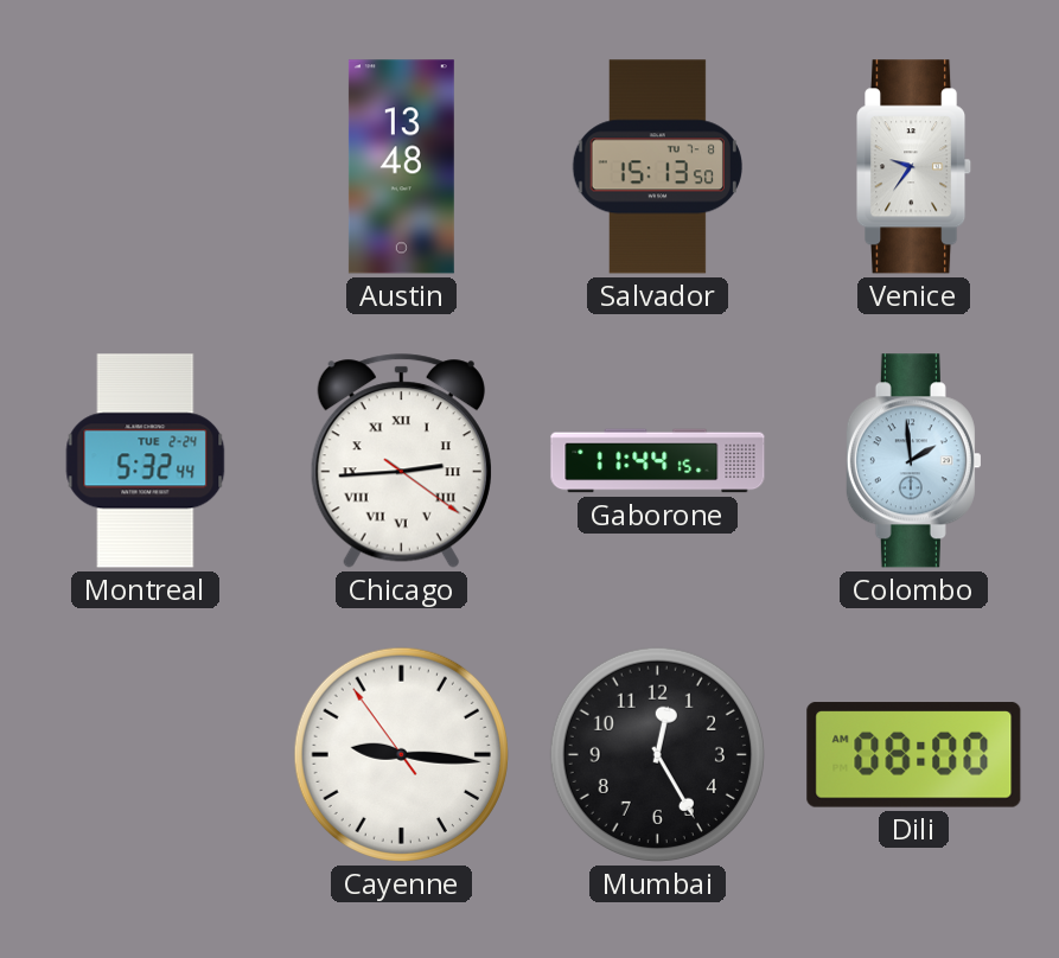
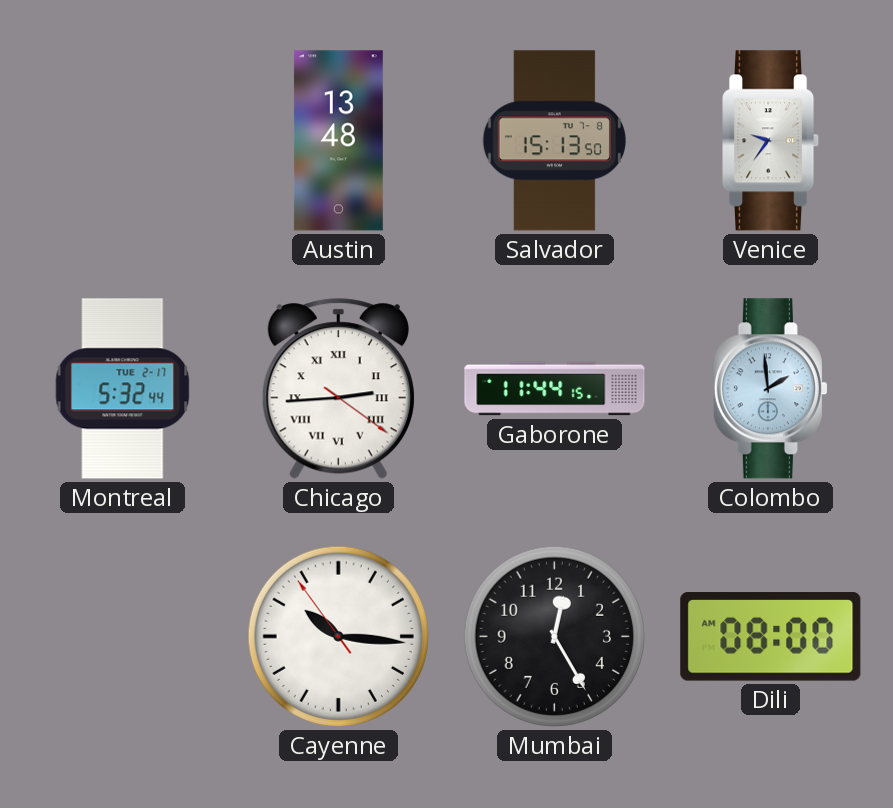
Montreal date: TUE 2-24 -> TUE 2-17
Cayenne: 9:15 -> 10:15
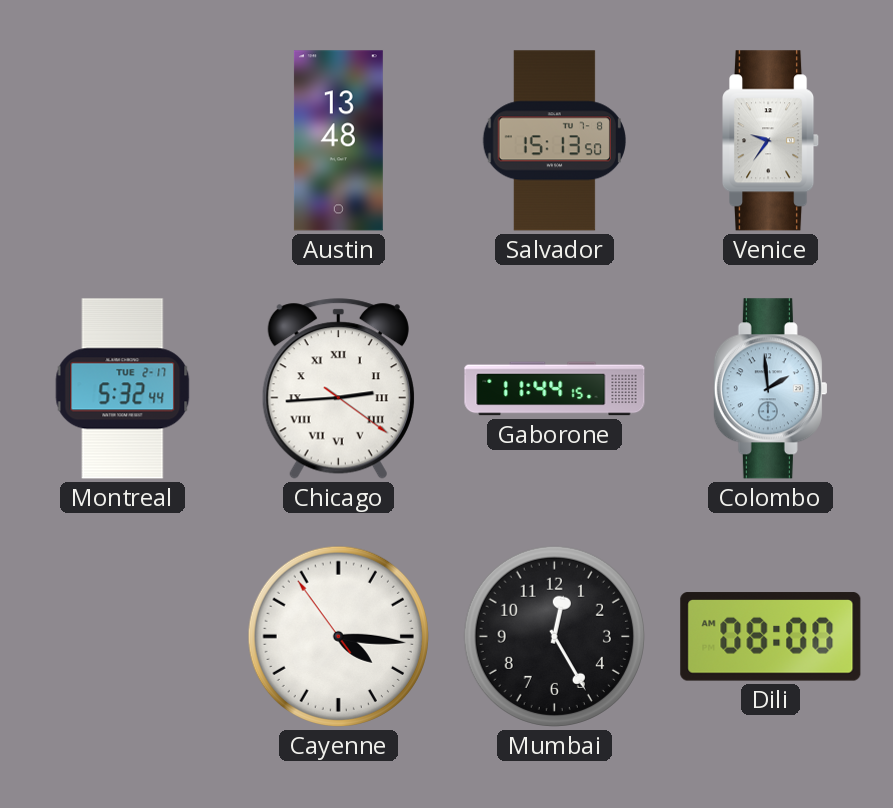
Cayenne: 10:15 -> 4:15
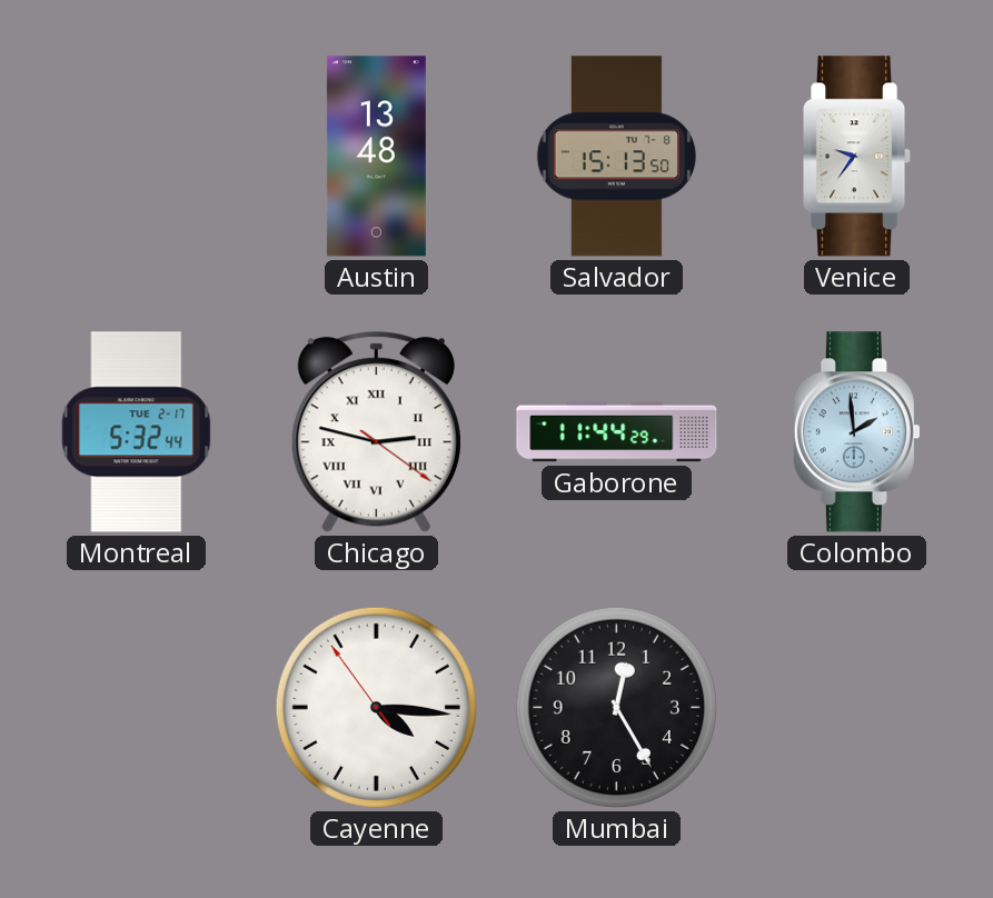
Chicago: 2:44 -> 2:47
Gaborone: 11:44:15 -> 11:44:29
Dili: 08:00 -> none
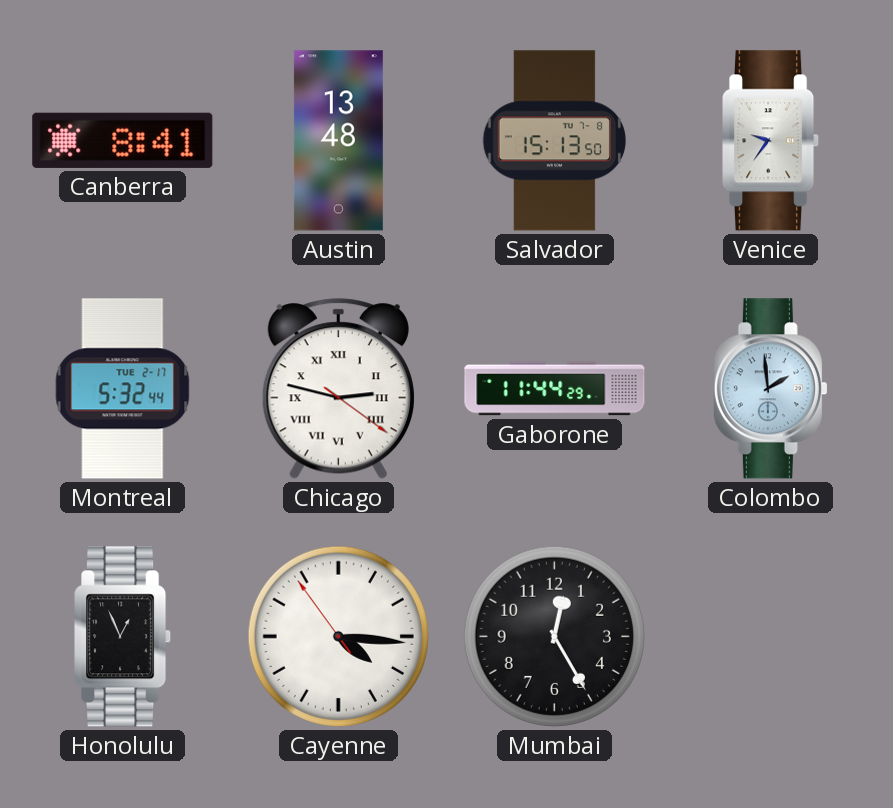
Canberra: none -> 8:41
Honolulu: none -> 12:56
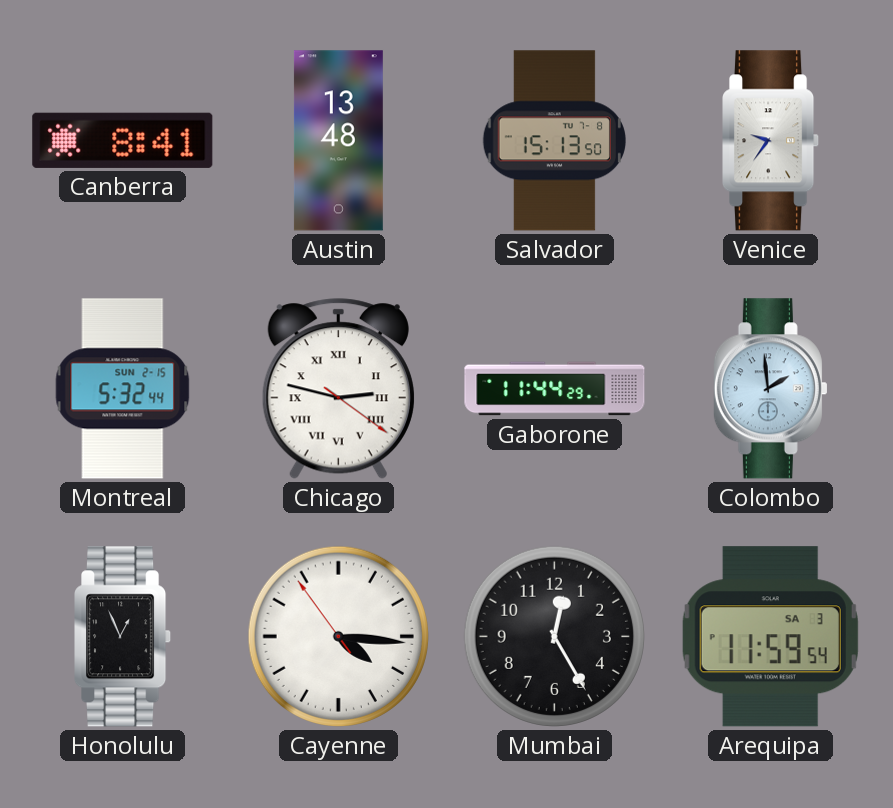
Montreal date: TUE 2-17 -> SUN 2-15
Arequipa: none -> 11:59
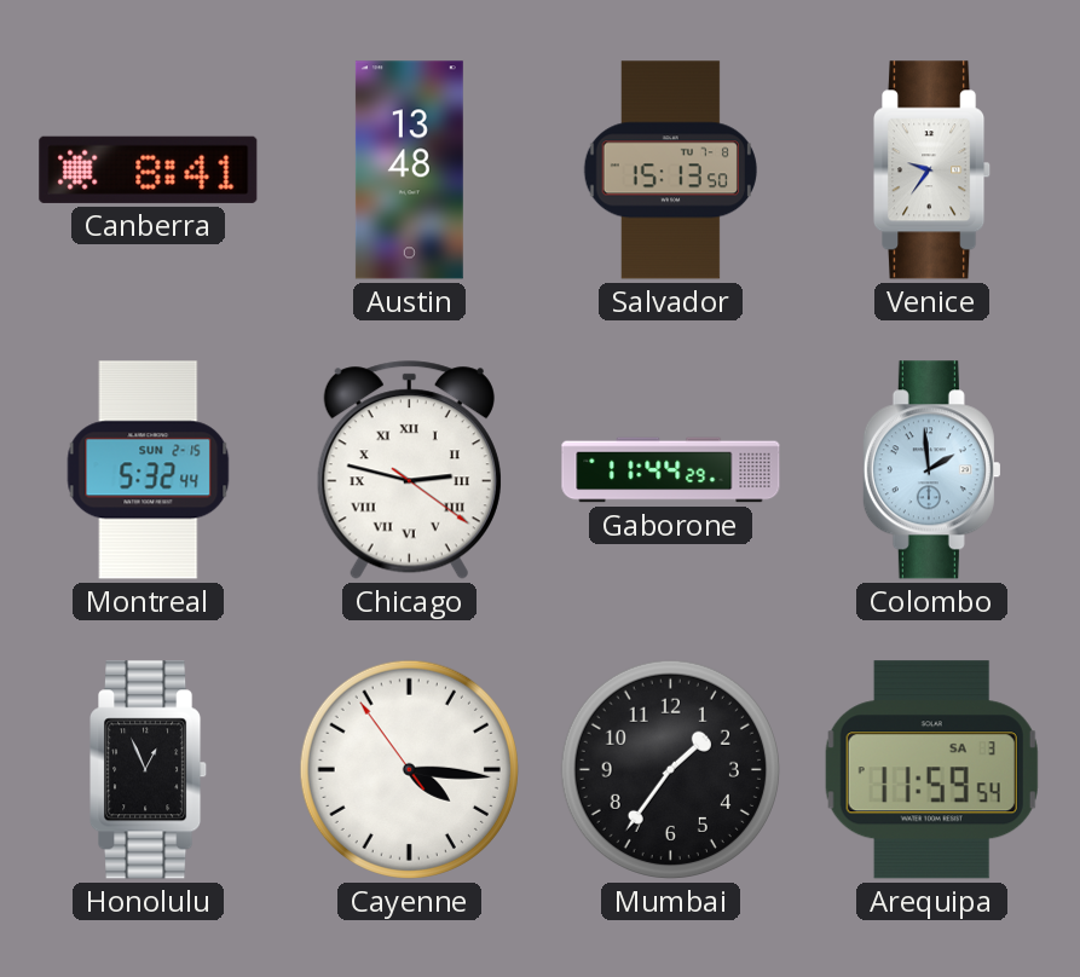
Mumbai: 12:25 -> 1:36
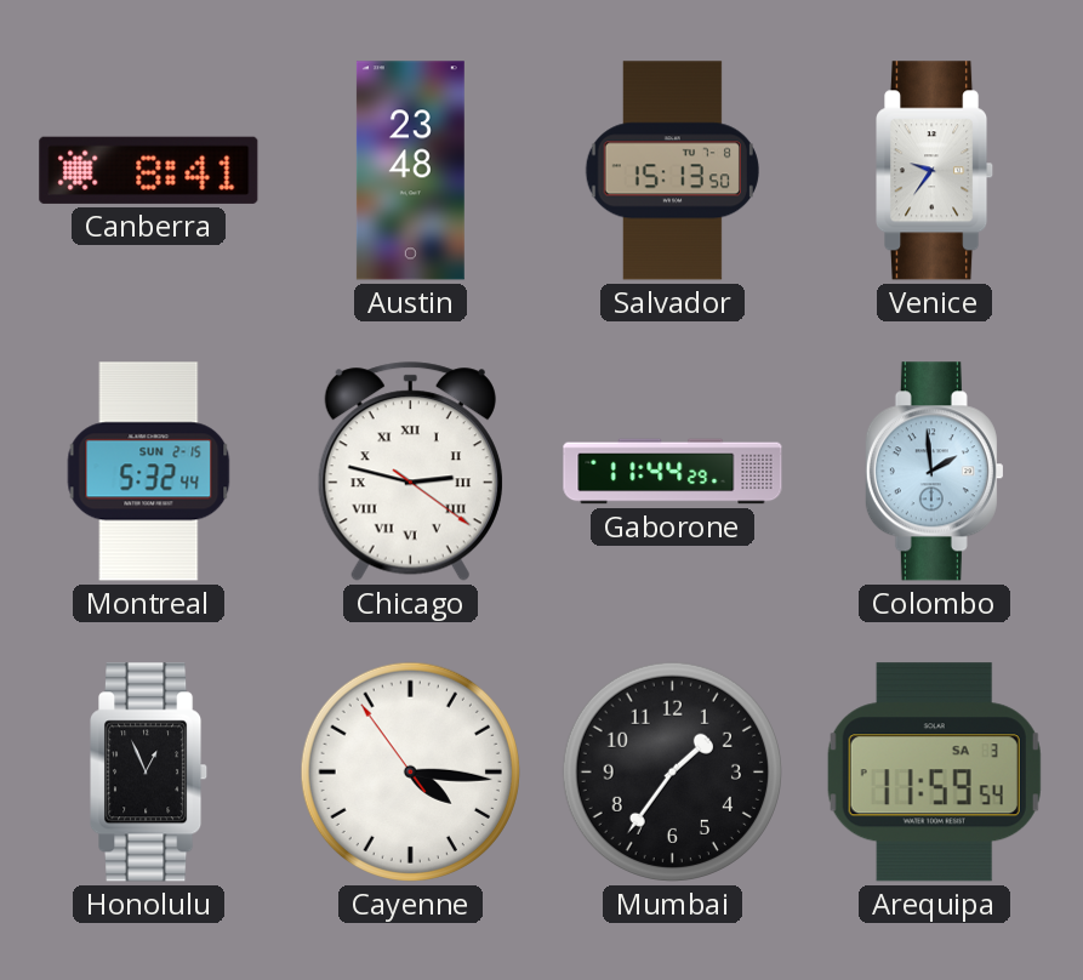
Austin: 13:48 -> 23:48
